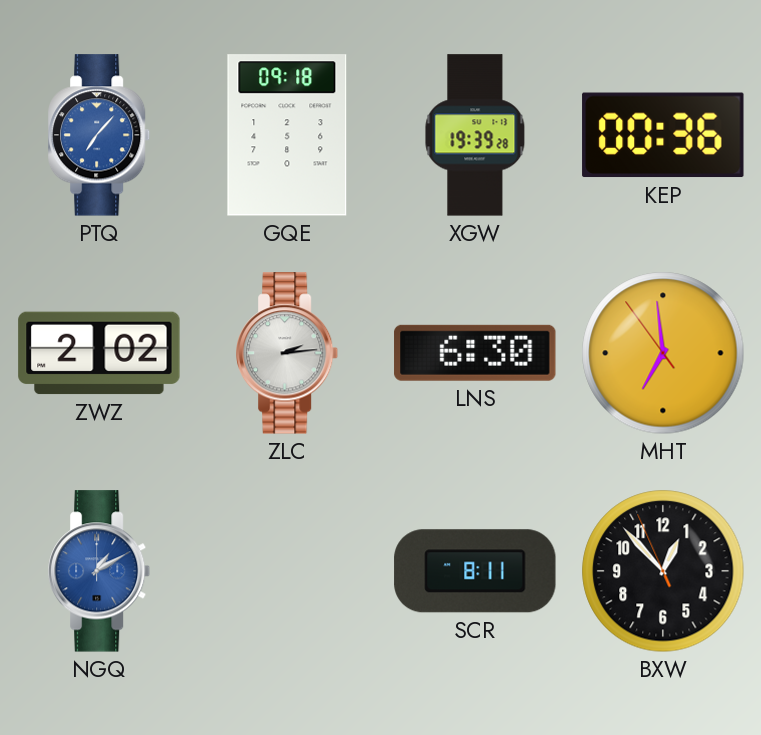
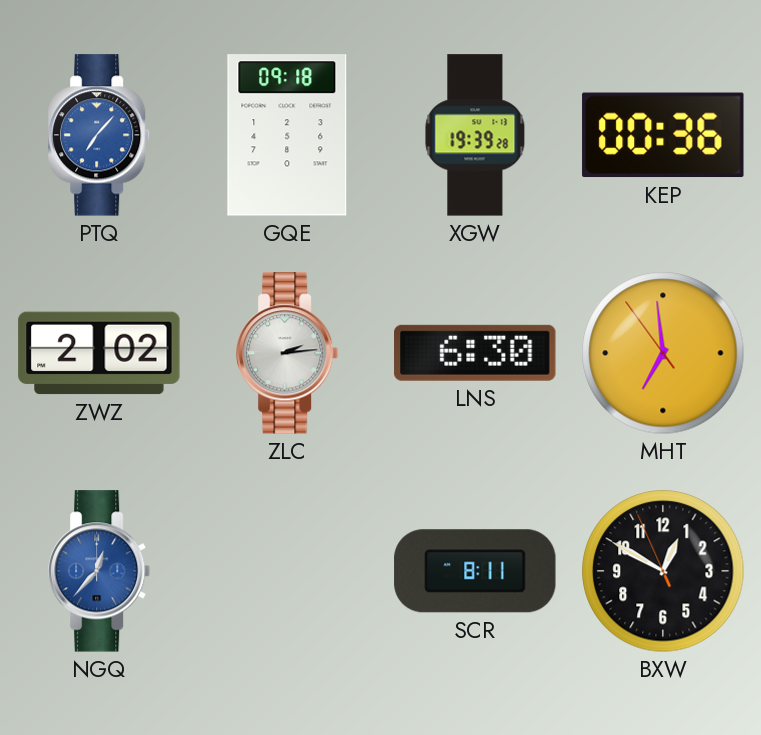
NGQ: 1:10 -> 12:37
BXW: 12:52 -> 12:49
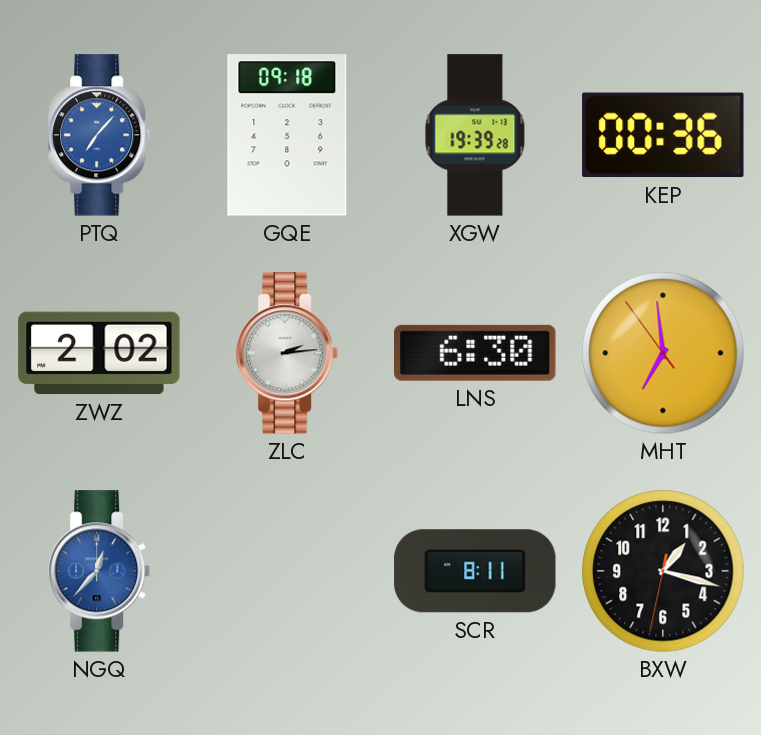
BXW: 12:49 -> 1:17
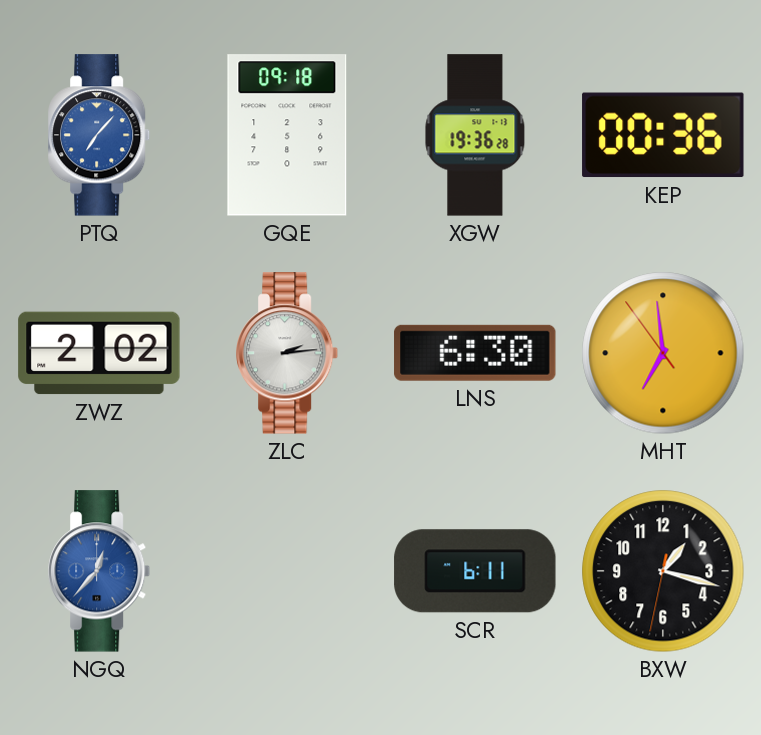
XGW: 19:39 -> 19:36
SCR: 8:11 -> 6:11
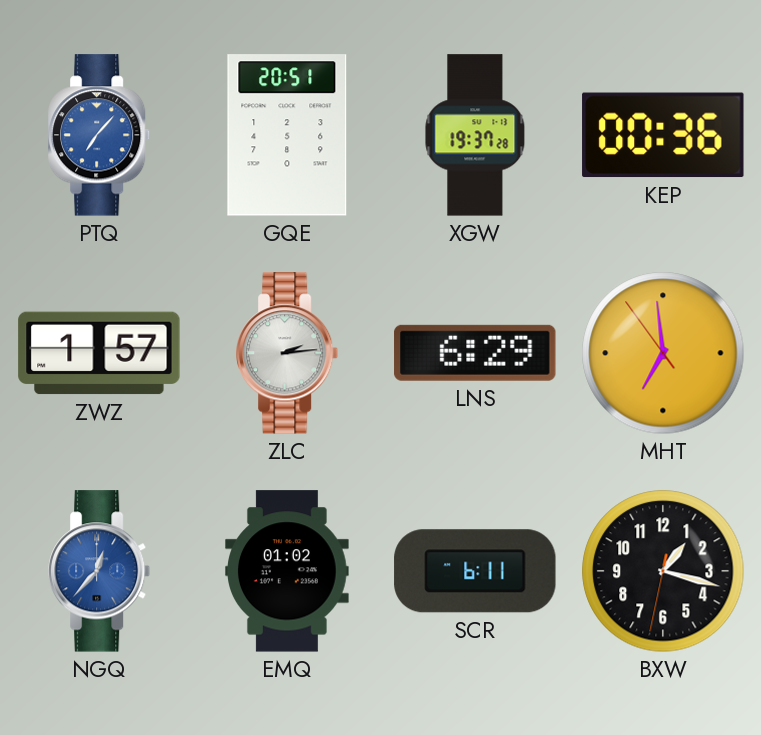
GQE: 09:18 -> 20:51
XGW: 19:36 -> 19:37
ZWZ: 2:02 -> 1:57
LNS: 6:30 -> 6:29
EMQ: none -> 01:02
